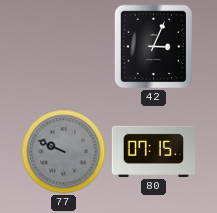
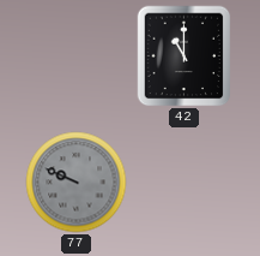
42: 3:04 -> 11:00
80: 07:15 -> none
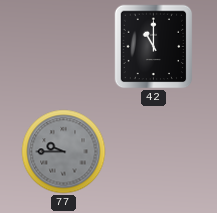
77: 9:49 -> 9:45
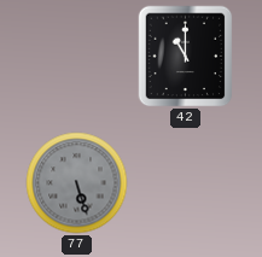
77: 9:45 -> 5:27
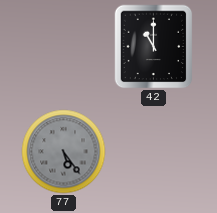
77: 5:27 -> 5:24
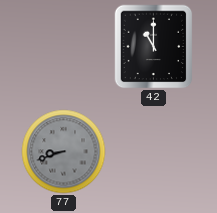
77: 5:24 -> 8:42
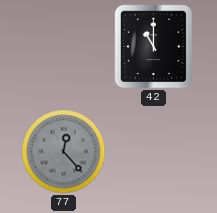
77: 8:42 -> 12:23
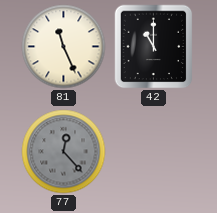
81: none -> 11:26
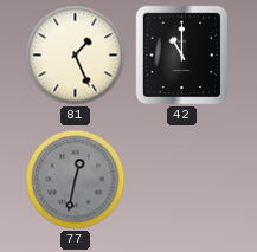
81: 11:26 -> 1:26
77: 12:23 -> 12:32
